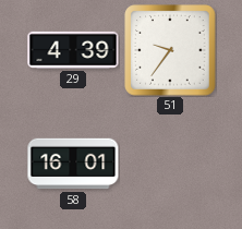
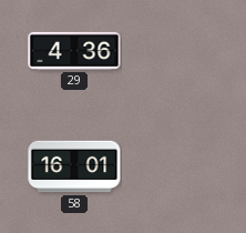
29: 4:39 -> 4:36
51: 9:36 -> none
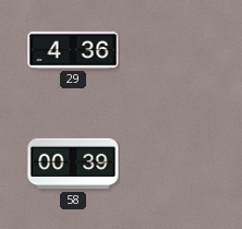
58: 16:01 -> 00:39
